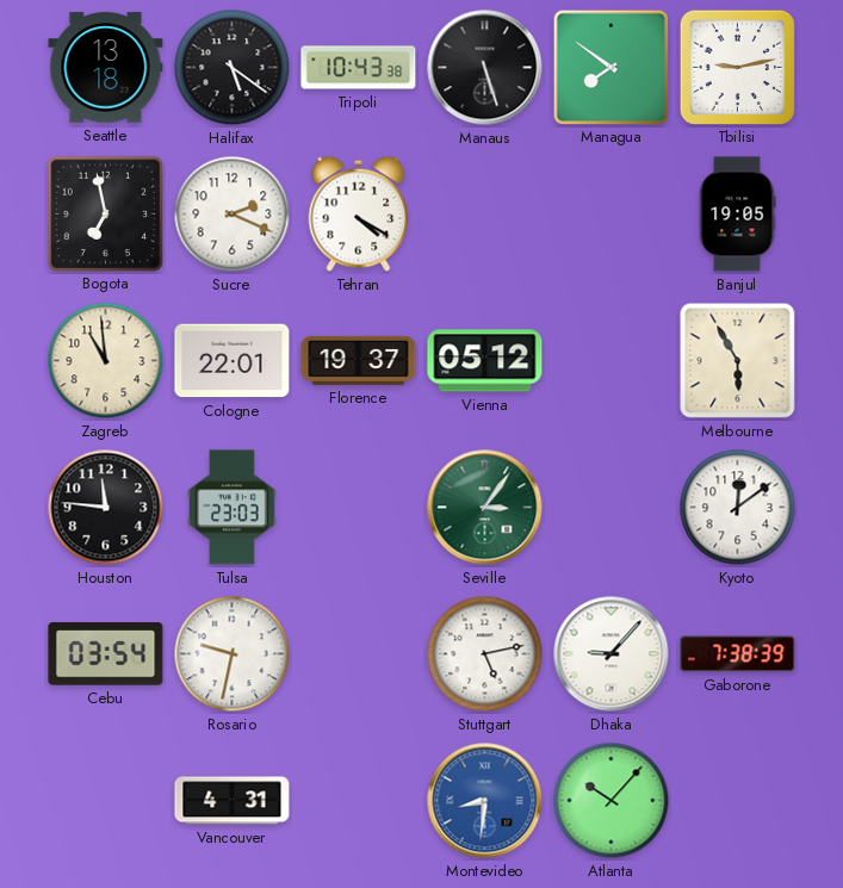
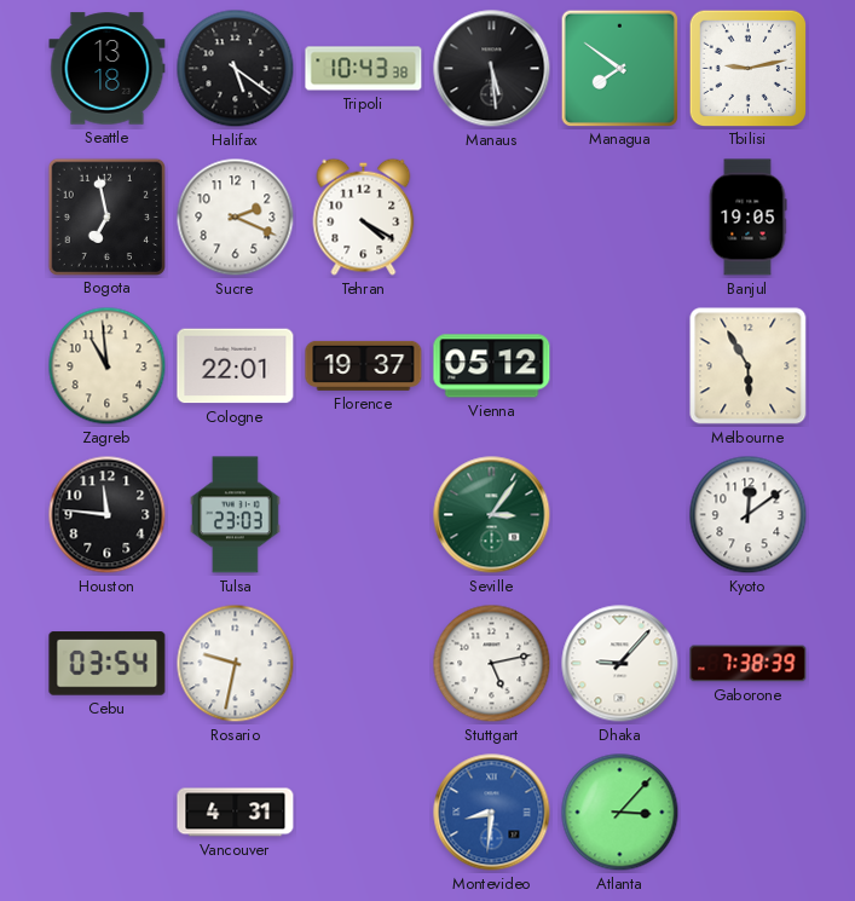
Manaus: 5:27 -> 5:29
Atlanta: 10:07 -> 3:07
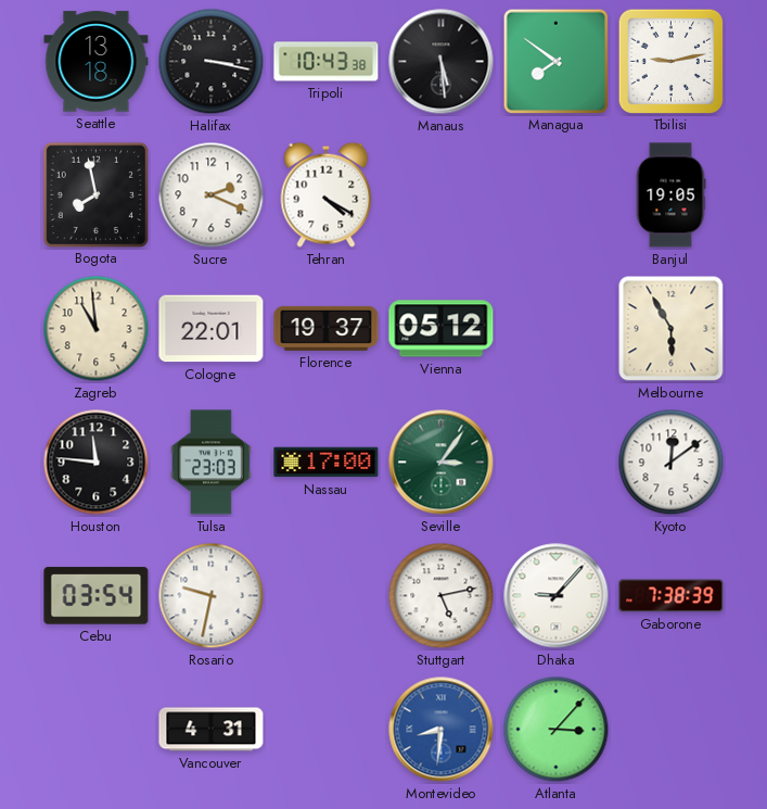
Halifax: 5:21 -> 3:17
Bogota: 6:58 -> 7:58
Nassau: none -> 17:00
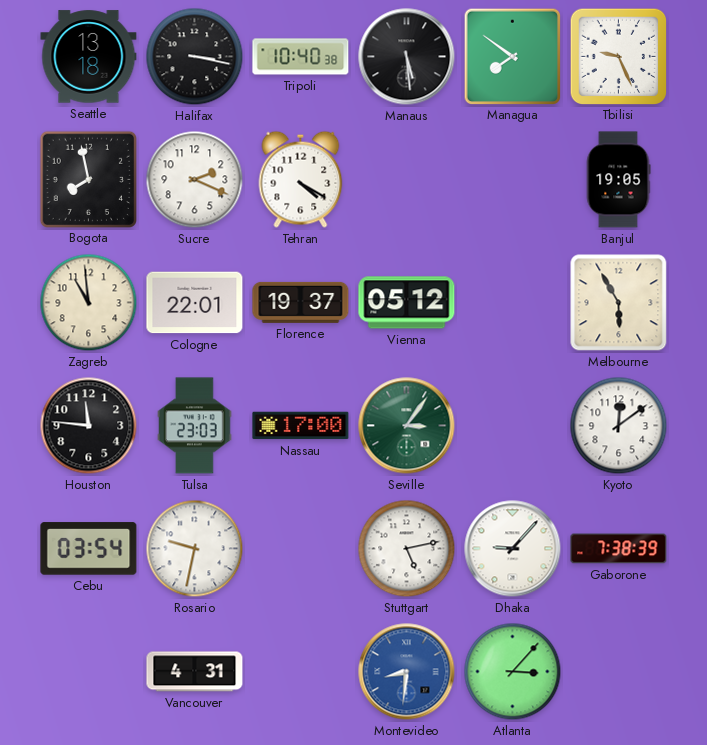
Tripoli: 10:43 -> 10:40
Tbilisi: 9:13 -> 9:26
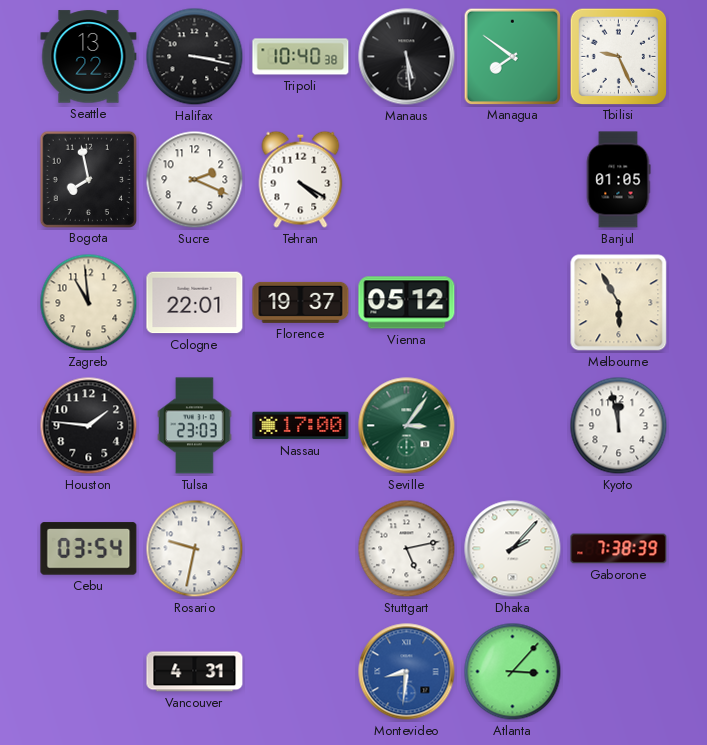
Seattle: 13:18 -> 13:22
Banjul: 19:05 -> 01:05
Houston: 11:46 -> 1:46
Kyoto: 12:09 -> 11:58
Dhaka: 9:07 -> 2:07
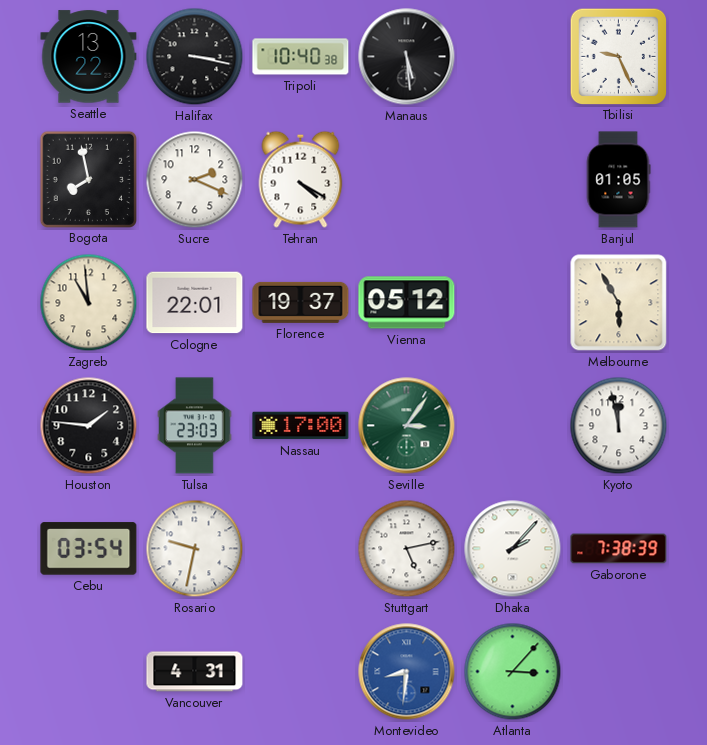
Managua: 7:51 -> none
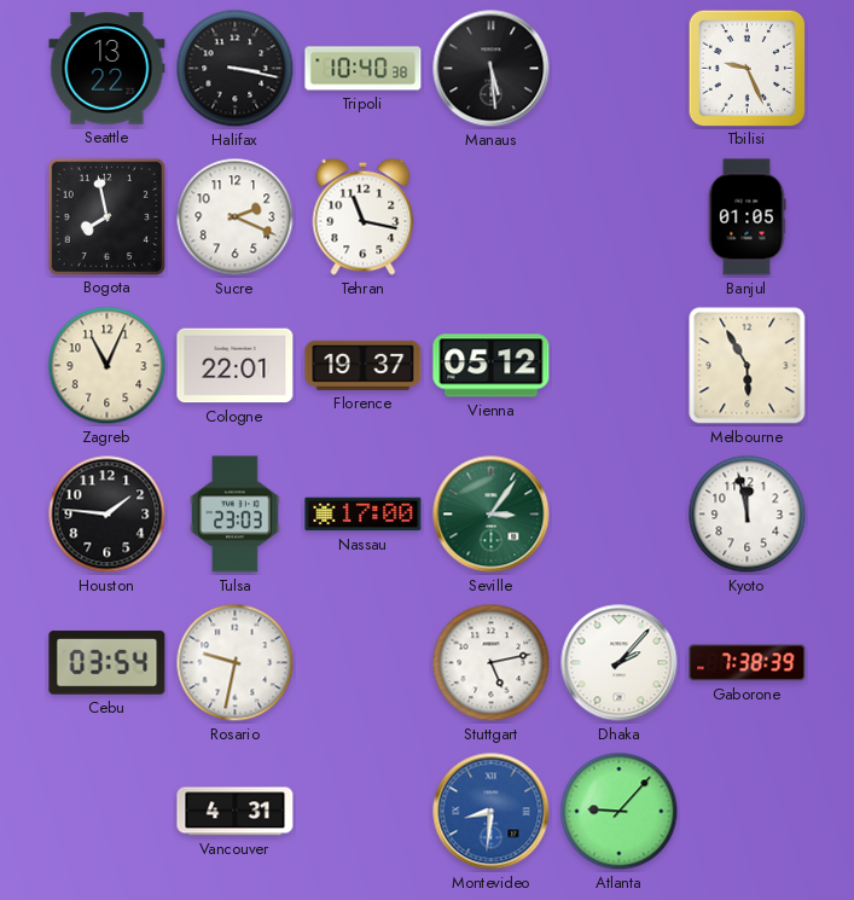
Tehran: 4:20 -> 11:17
Zagreb: 10:59 -> 11:04
Atlanta: 3:07 -> 9:07
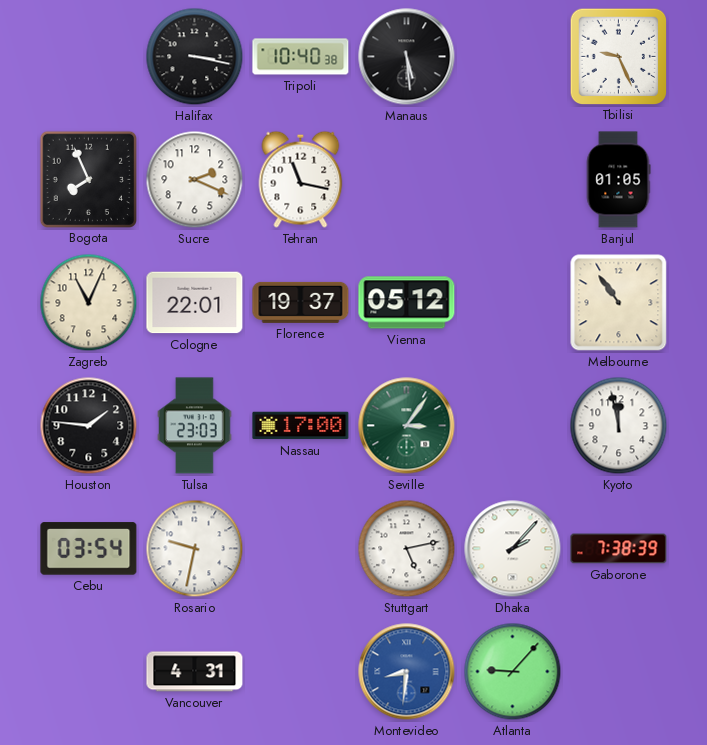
Seattle: 13:22 -> none
Bogota: 7:58 -> 7:56
Melbourne: 5:55 -> 10:54
